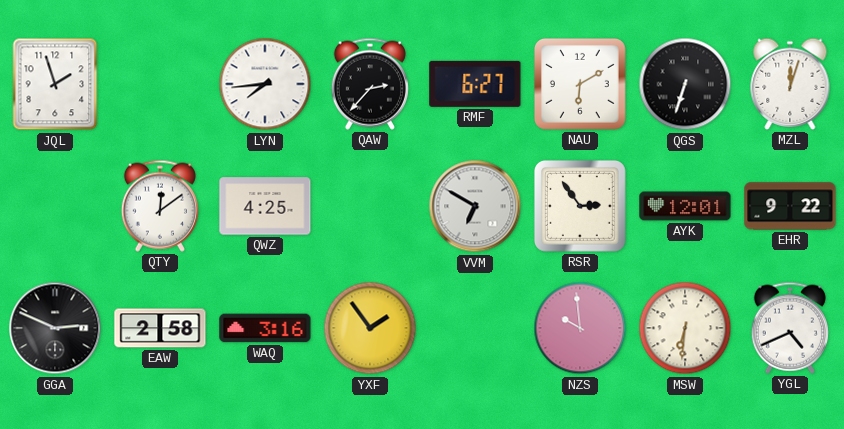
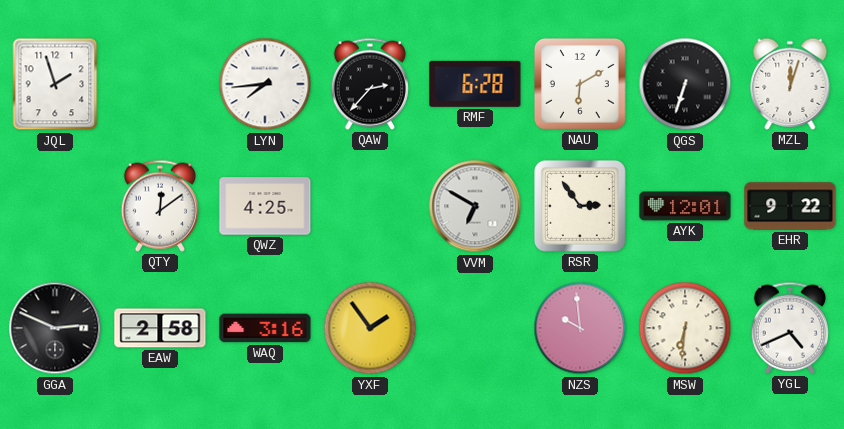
RMF: 6:27 -> 6:28
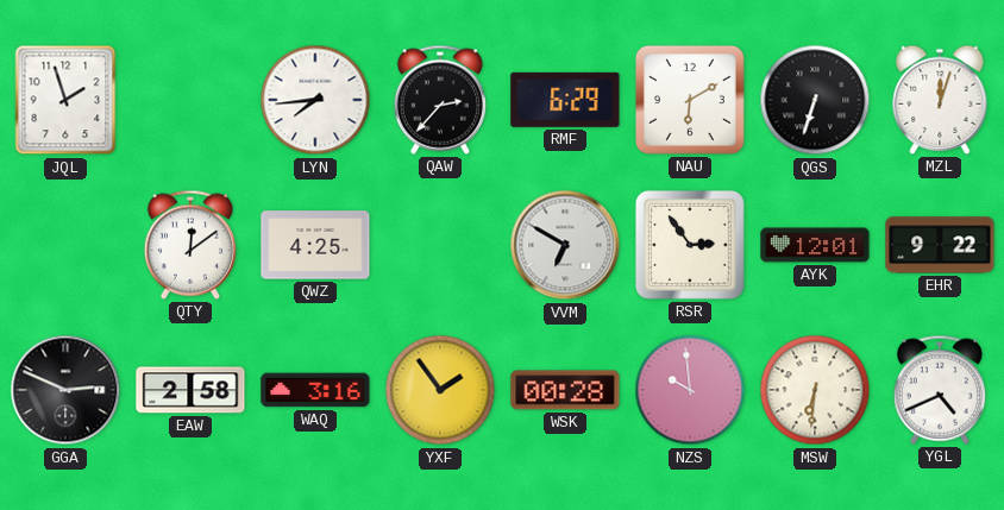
RMF: 6:28 -> 6:29
WSK: none -> 00:28
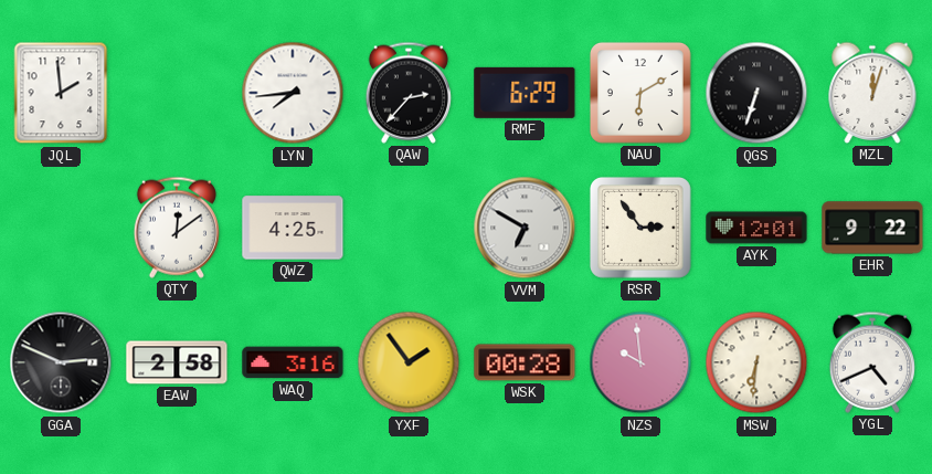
JQL: 1:57 -> 1:59
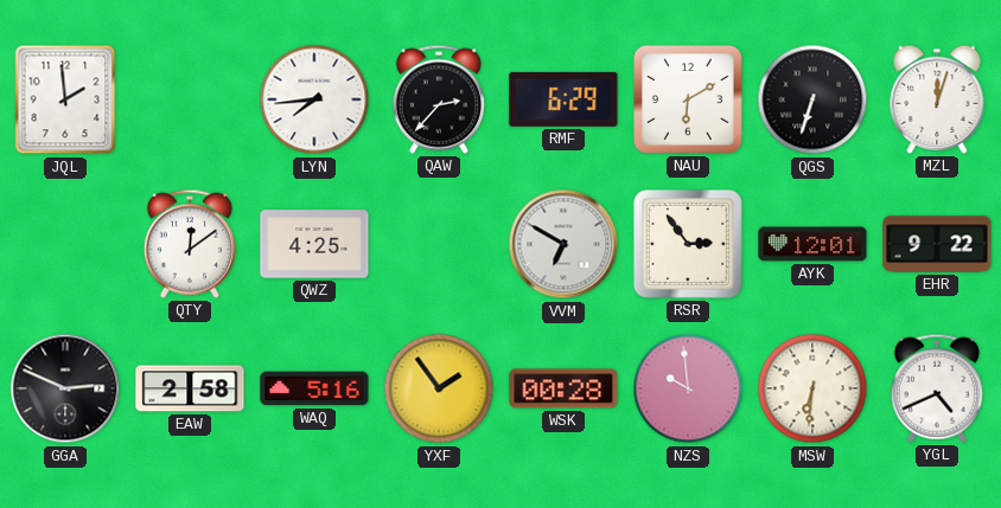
WAQ: 3:16 -> 5:16
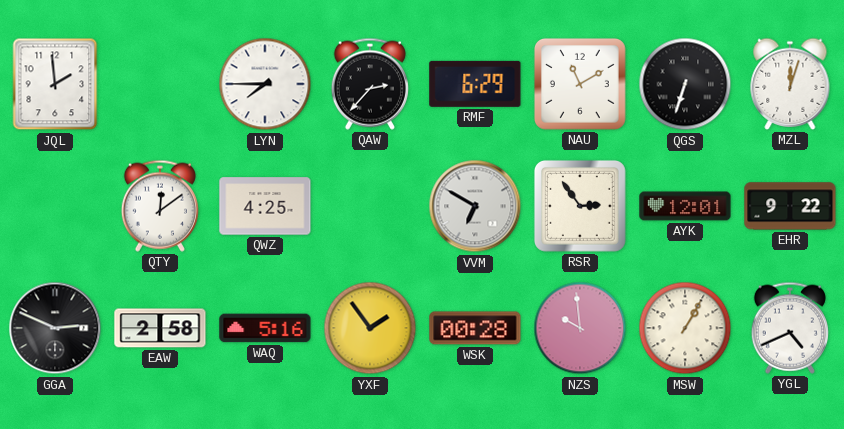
LYN: 7:44 -> 7:45
NAU: 6:10 -> 11:10
MSW: 6:31 -> 1:05
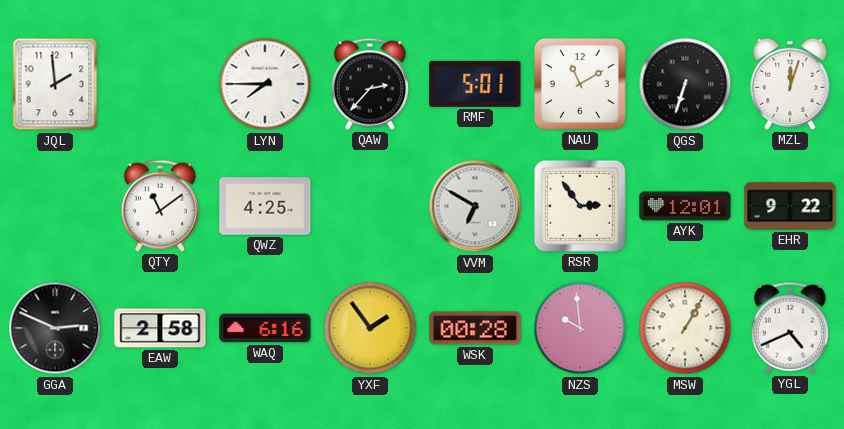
RMF: 6:29 -> 5:01
QTY: 12:09 -> 11:09
WAQ: 5:16 -> 6:16
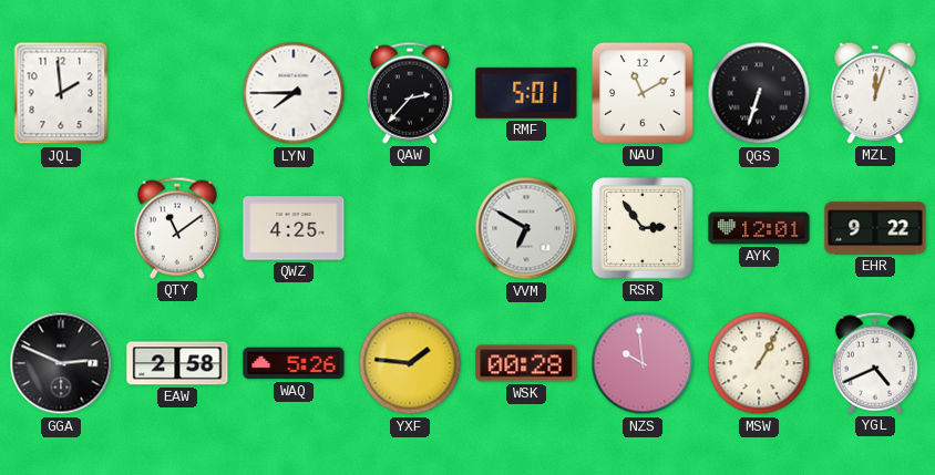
WAQ: 6:16 -> 5:26
YXF: 1:54 -> 1:46
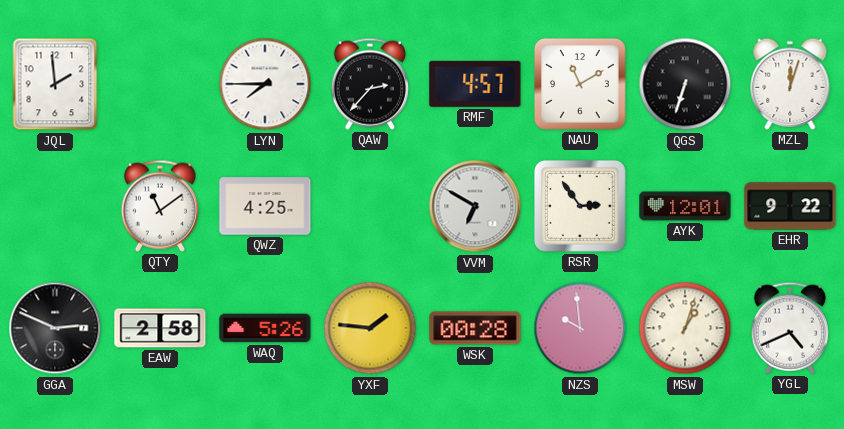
RMF: 5:01 -> 4:57
MSW: 1:05 -> 1:03
